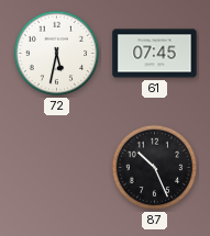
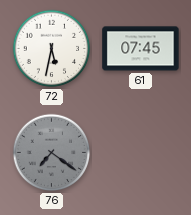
76: none -> 7:21
87: 10:26 -> none
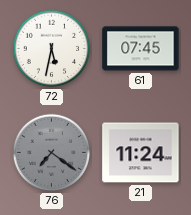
21: none -> 11:24
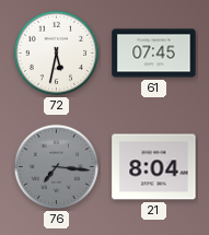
76: 7:21 -> 7:16
21: 11:24 -> 8:04
